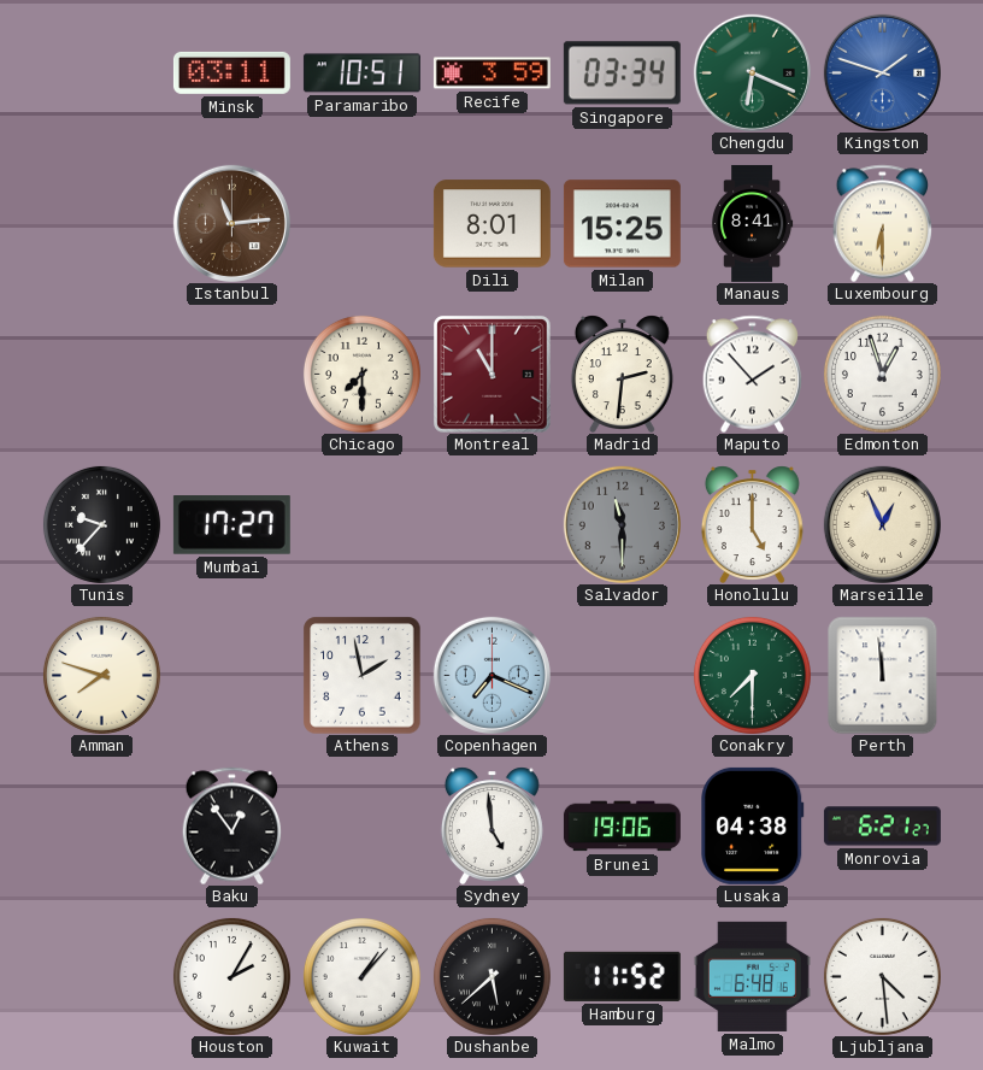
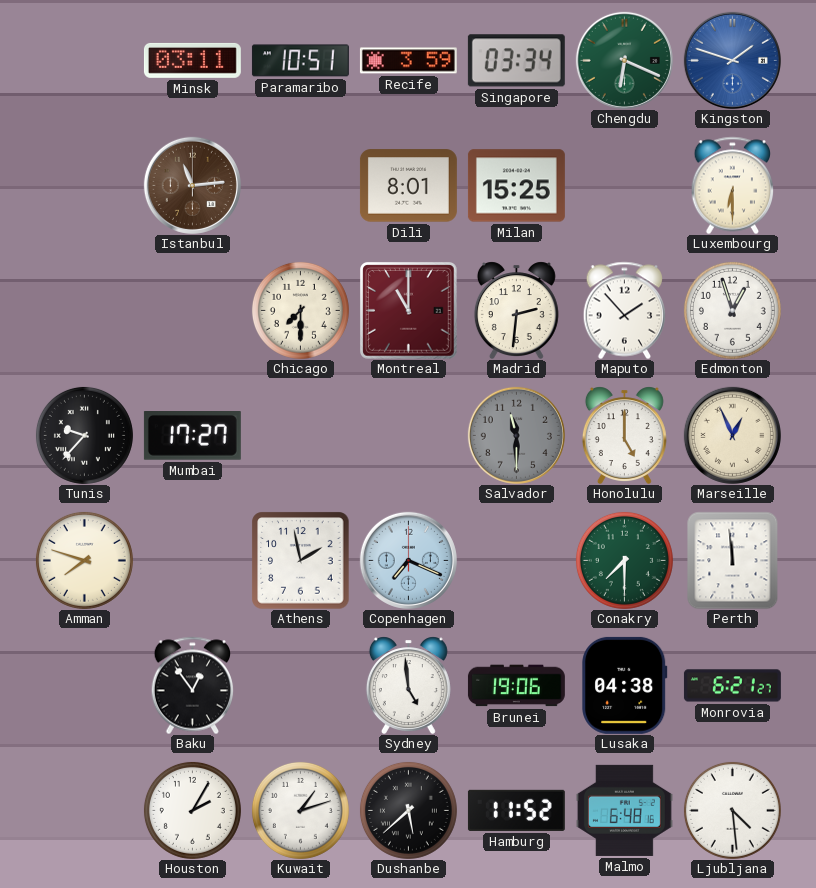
Manaus: 8:41 -> none
Kuwait: 1:07 -> 1:12
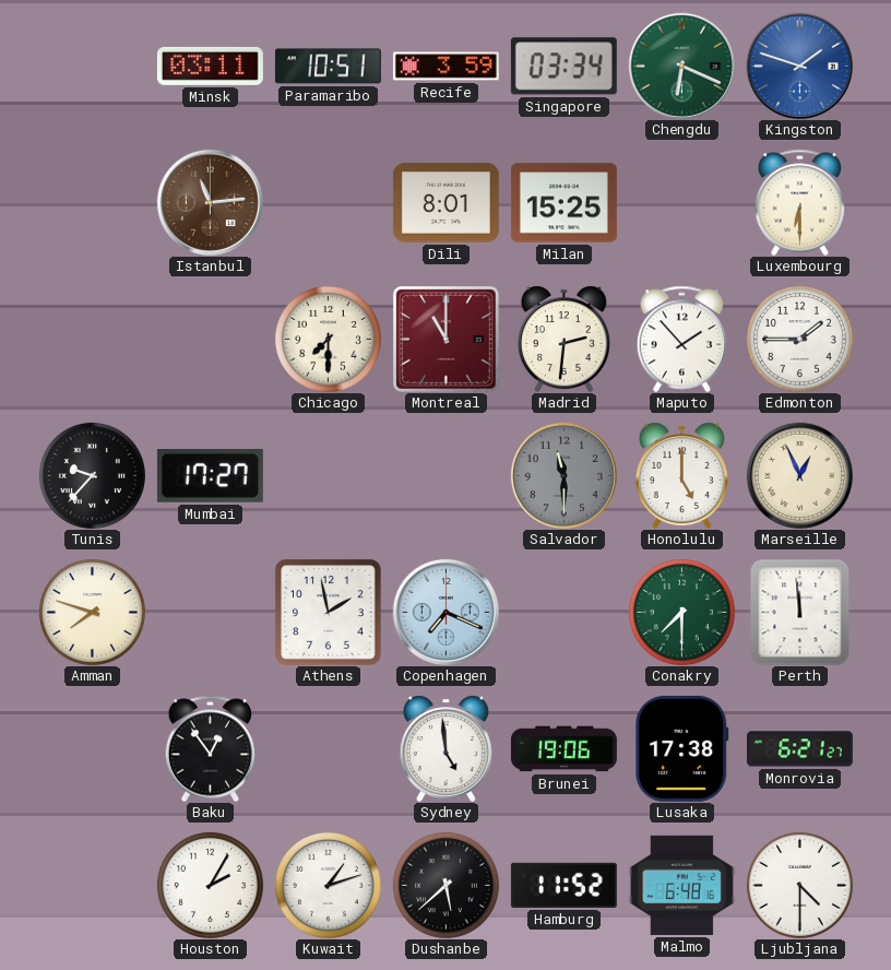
Edmonton: 12:57 -> 1:45
Lusaka: 04:38 -> 17:38
Ljubljana: 4:29 -> 4:30
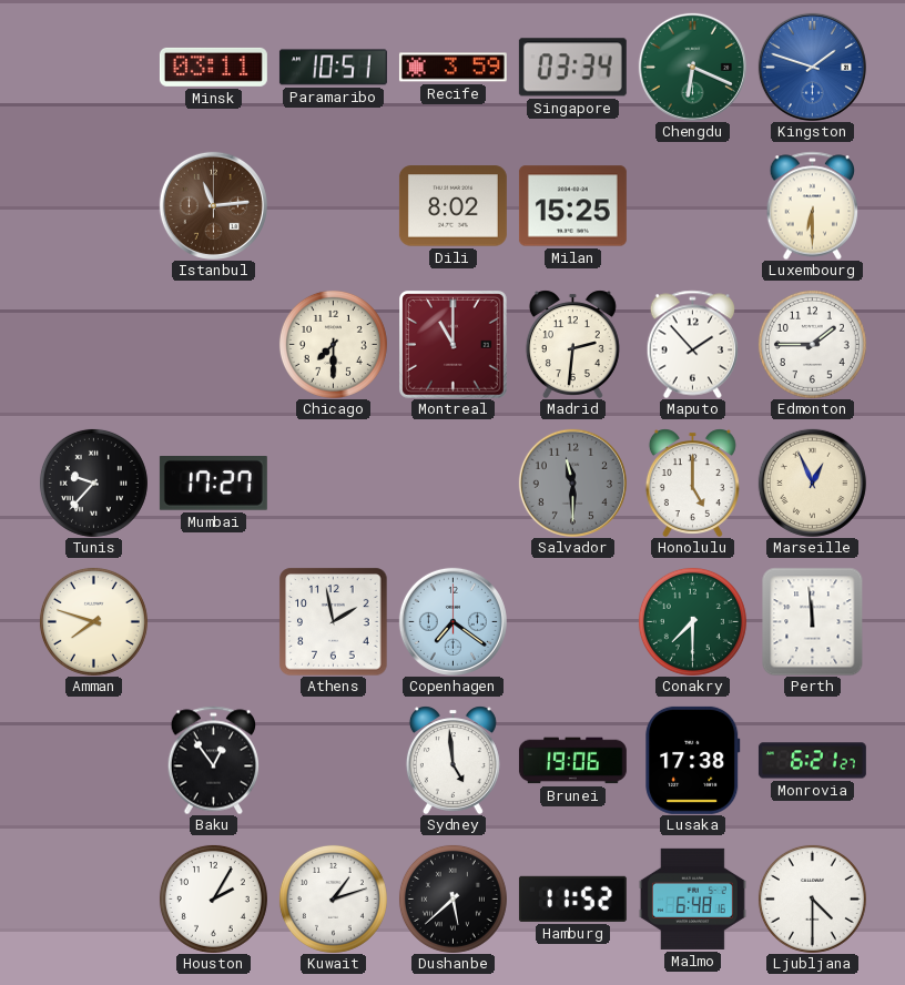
Dili: 8:01 -> 8:02
Copenhagen: 7:19 -> 7:21
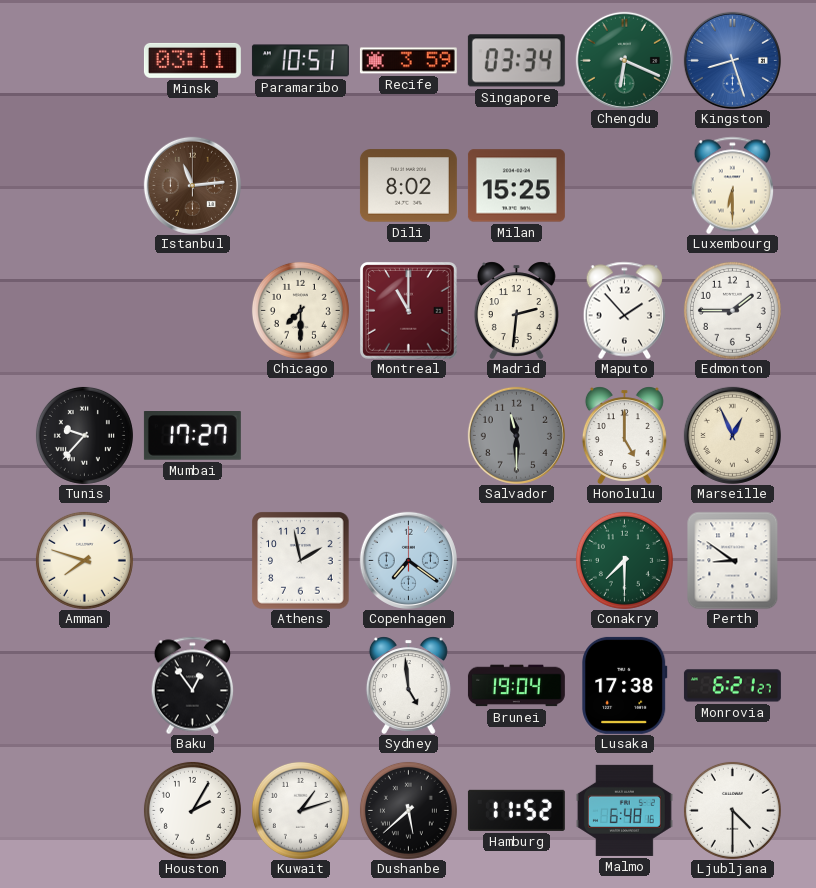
Kingston: 1:48 -> 8:27
Perth: 11:59 -> 8:51
Brunei: 19:06 -> 19:04
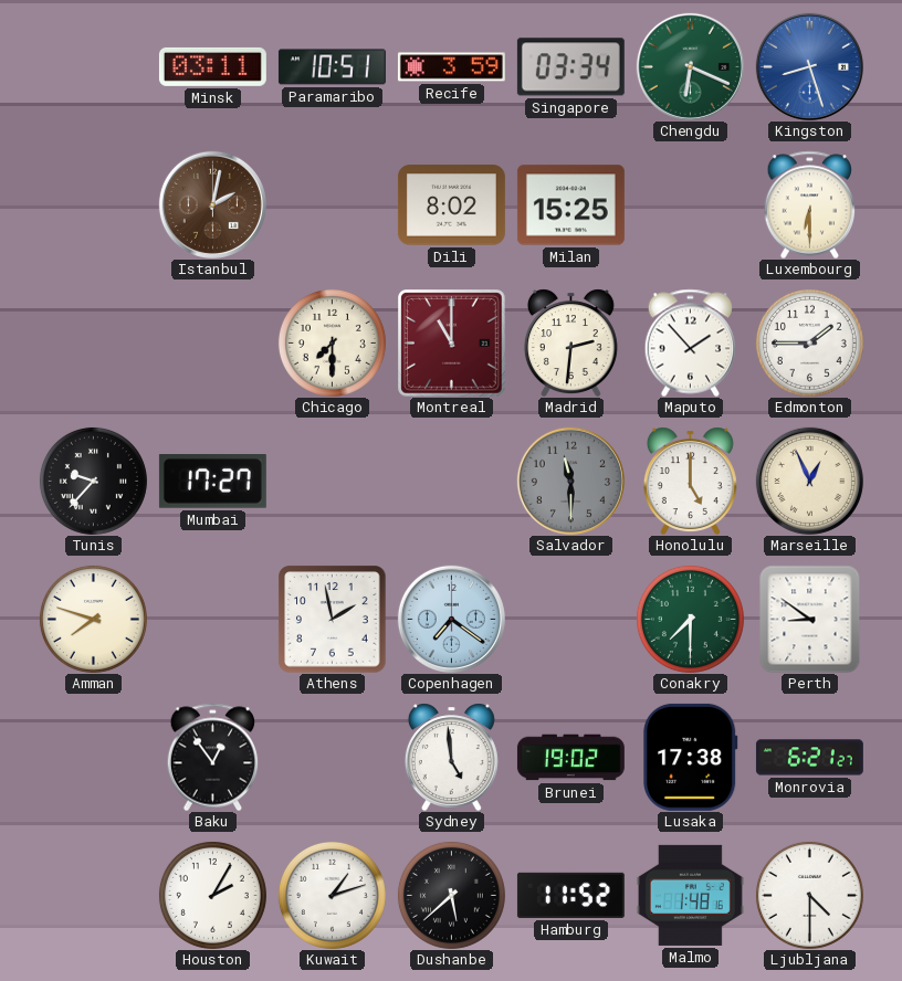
Istanbul: 11:14 -> 2:02
Brunei: 19:04 -> 19:02
Malmo: 6:48 -> 1:48
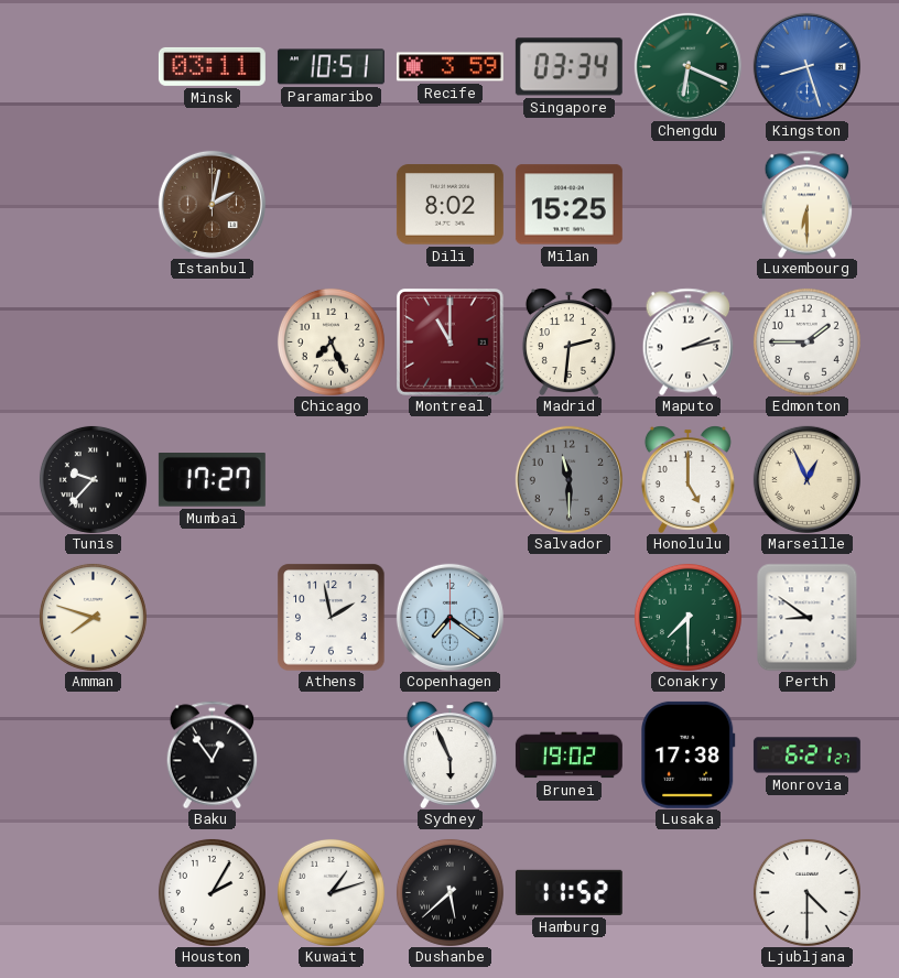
Chicago: 7:30 -> 7:26
Maputo: 1:53 -> 2:13
Sydney: 4:59 -> 5:56
Malmo: 1:48 -> none
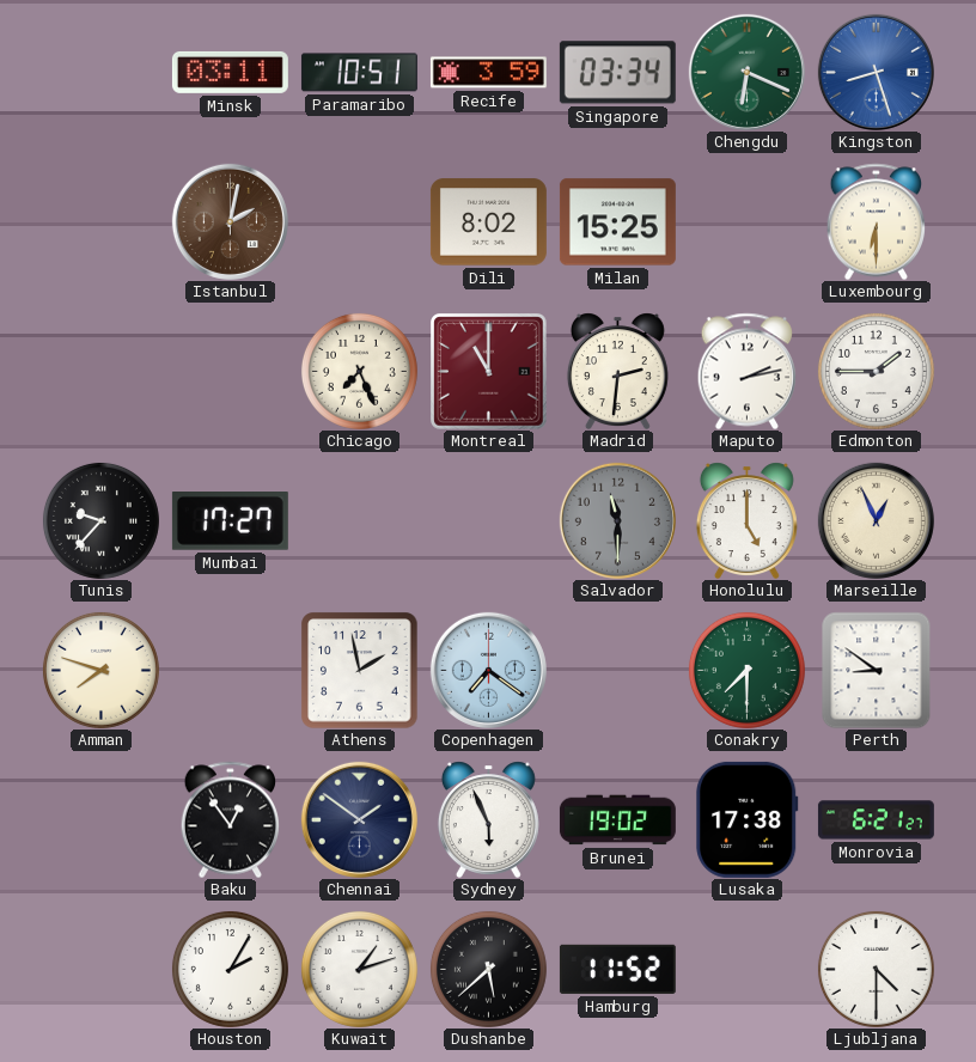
Chennai: none -> 1:51
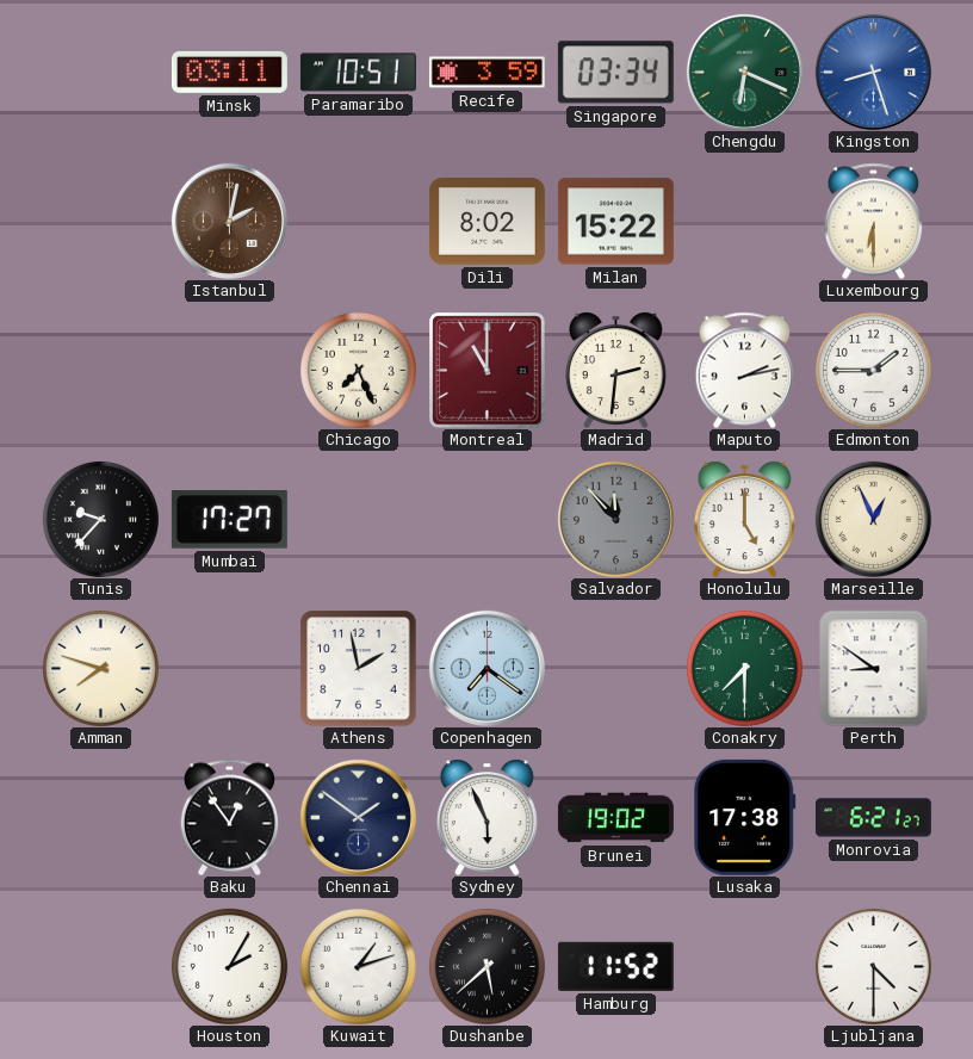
Milan: 15:25 -> 15:22
Salvador: 11:30 -> 11:53
